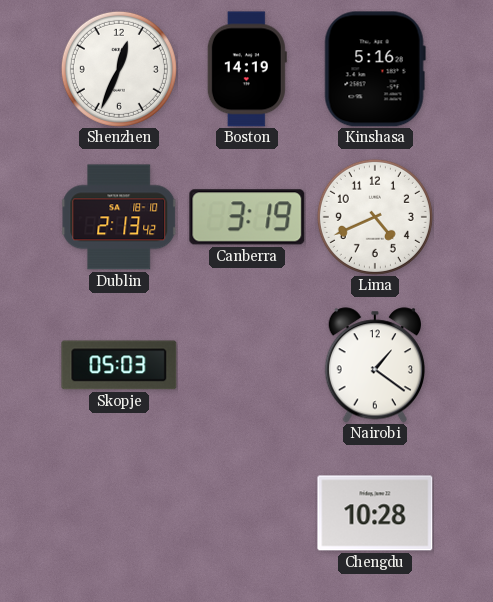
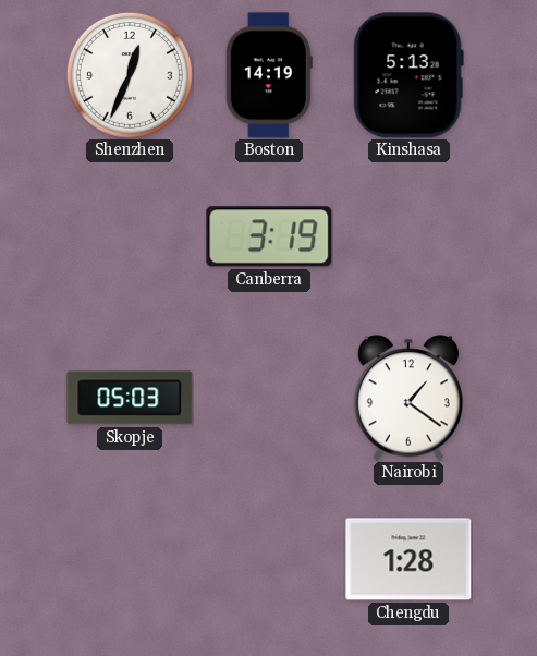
Kinshasa: 5:16 -> 5:13
Dublin: 2:13 -> none
Lima: 4:41 -> none
Chengdu: 10:28 -> 1:28
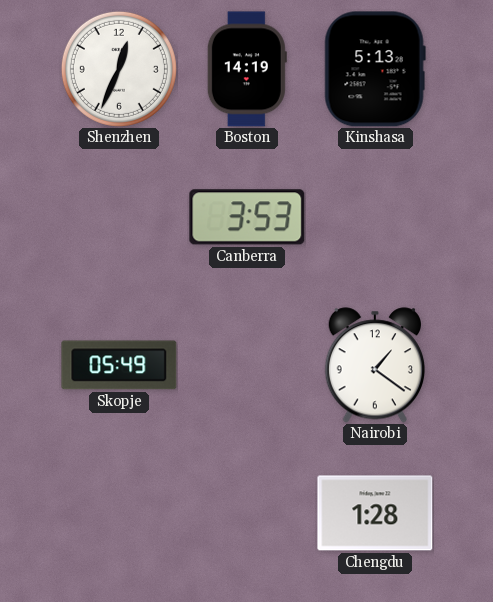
Canberra: 3:19 -> 3:53
Skopje: 05:03 -> 05:49
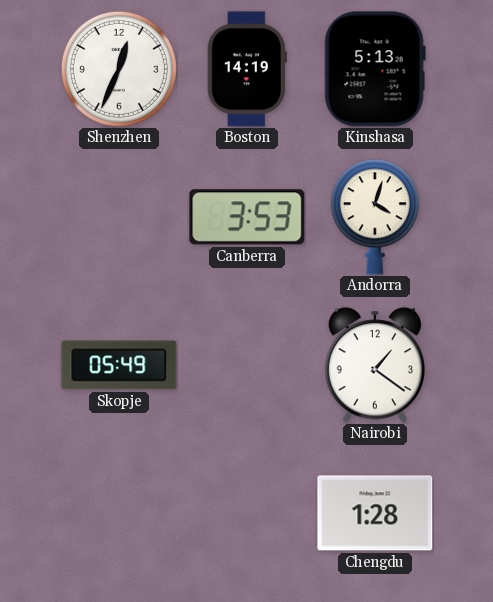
Andorra: none -> 4:03
